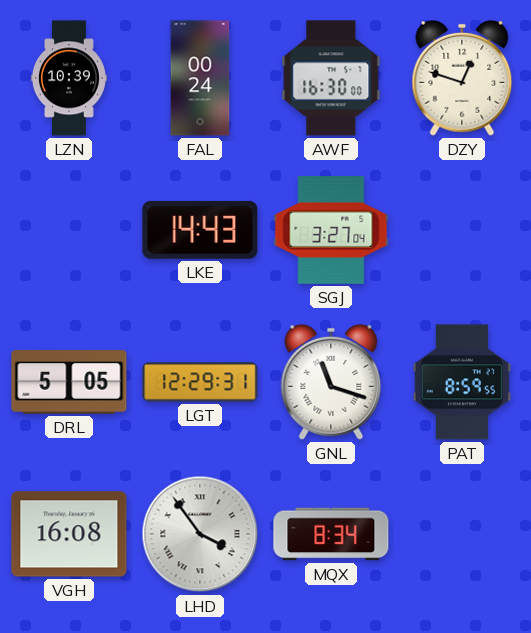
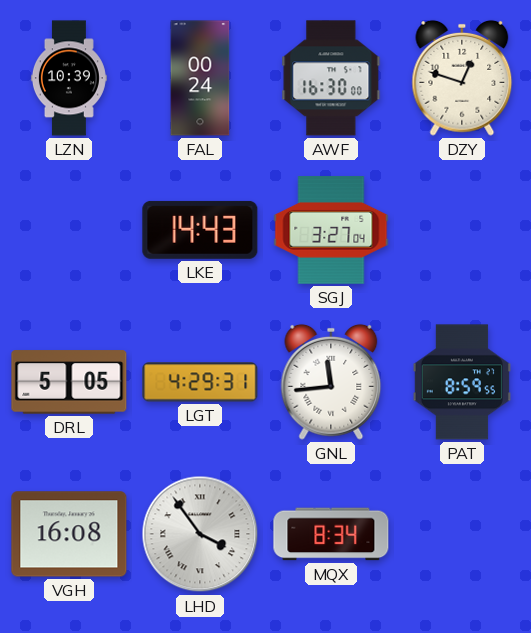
LGT: 12:29 -> 4:29
GNL: 11:18 -> 11:44
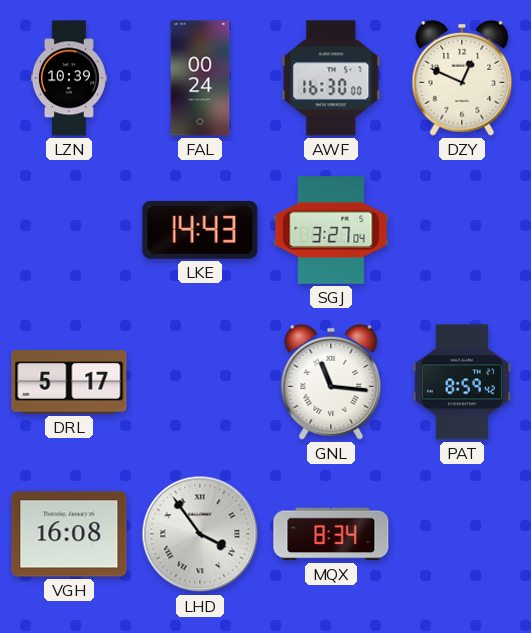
DZY: 12:48 -> 12:49
DRL: 5:05 -> 5:17
LGT: 4:29 -> none
GNL: 11:44 -> 11:16
PAT: 8:59:55 -> 8:59:42
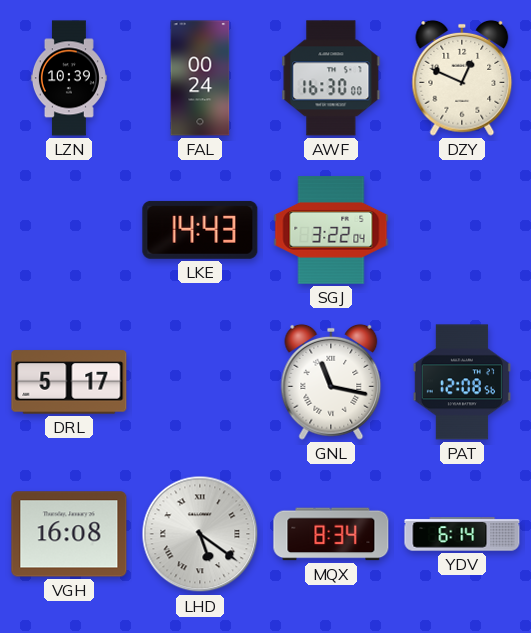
SGJ: 3:27 -> 3:22
GNL: 11:16 -> 11:17
PAT: 8:59 -> 12:08
LHD: 3:54 -> 5:21
YDV: none -> 6:14
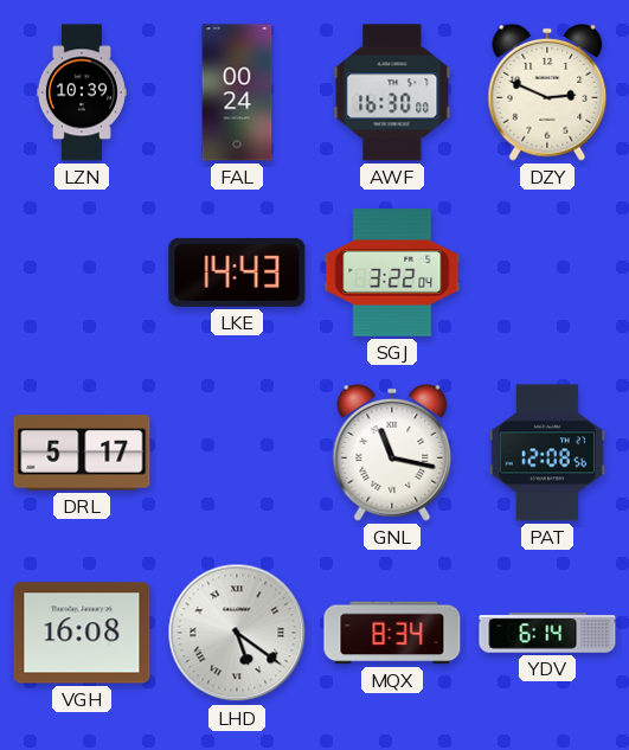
DZY: 12:49 -> 2:49
